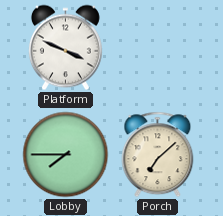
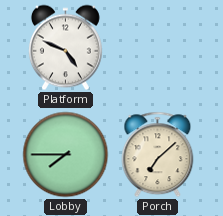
Platform: 3:49 -> 4:49
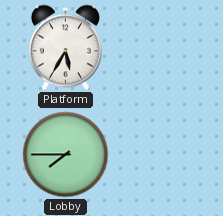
Platform: 4:49 -> 5:35
Porch: 7:08 -> none
